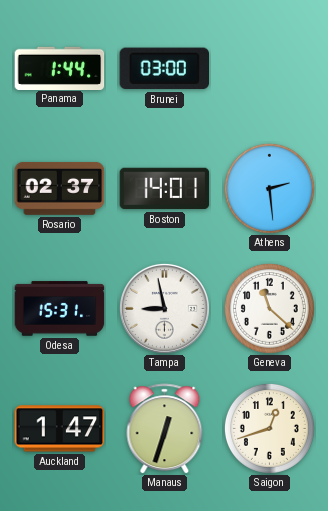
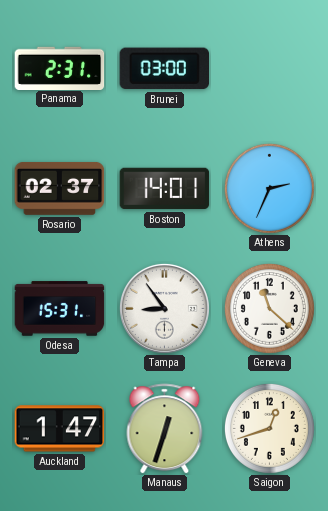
Panama: 1:44 -> 2:31
Athens: 2:29 -> 2:34
Tampa: 8:58 -> 8:54
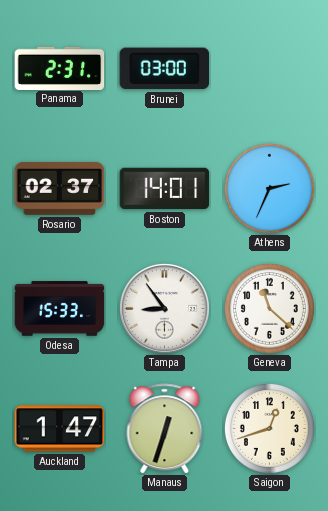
Odesa: 15:31 -> 15:33
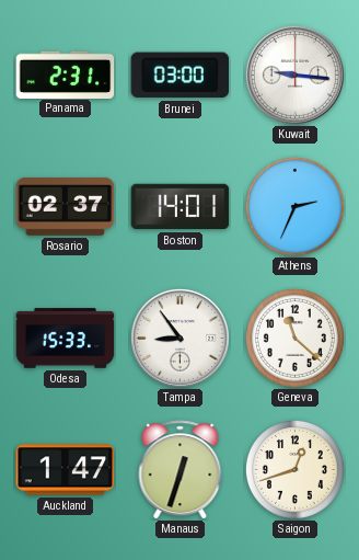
Kuwait: none -> 9:16
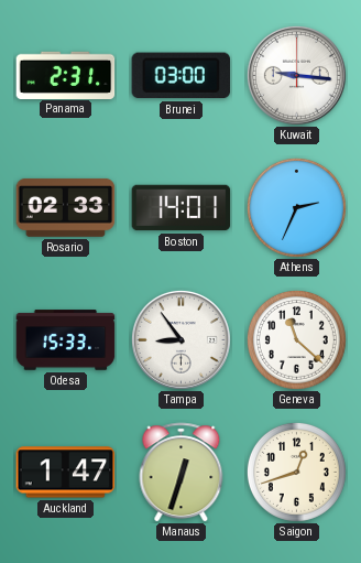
Rosario: 02:37 -> 02:33
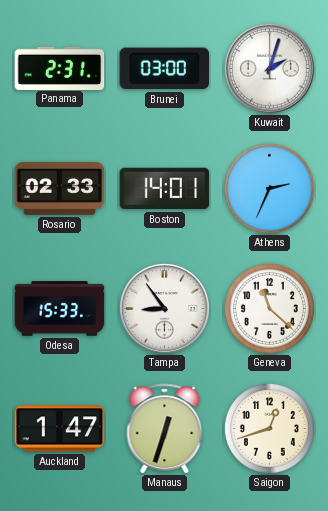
Kuwait: 9:16 -> 2:03
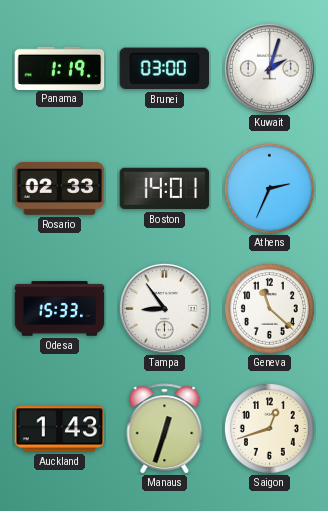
Panama: 2:31 -> 1:19
Auckland: 1:47 -> 1:43
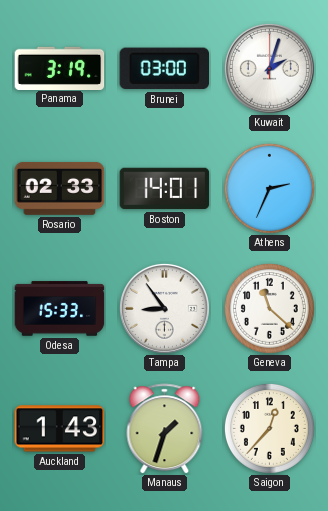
Panama: 1:19 -> 3:19
Manaus: 12:33 -> 1:33
Saigon: 12:42 -> 12:37
